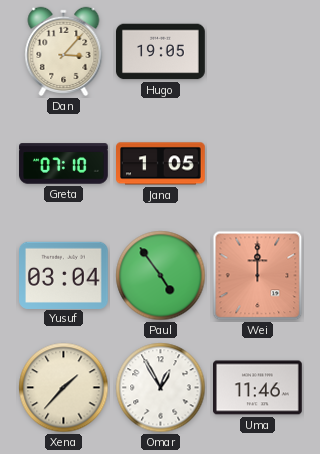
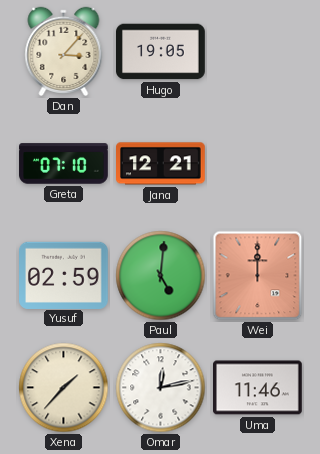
Jana: 1:05 -> 12:21
Yusuf: 03:04 -> 02:59
Paul: 4:54 -> 5:01
Omar: 12:55 -> 12:13
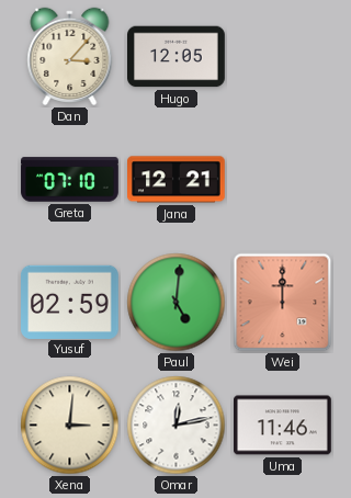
Hugo: 19:05 -> 12:05
Xena: 1:37 -> 3:01
